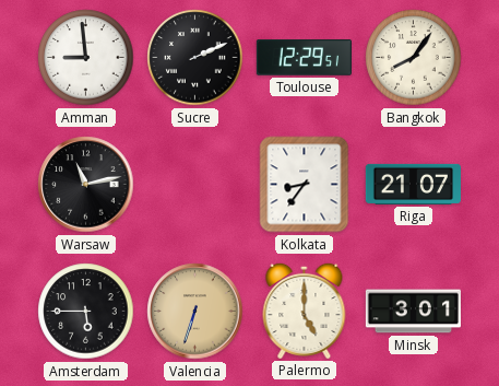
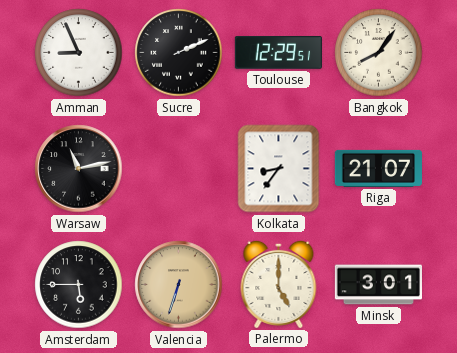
Amman: 8:59 -> 8:56
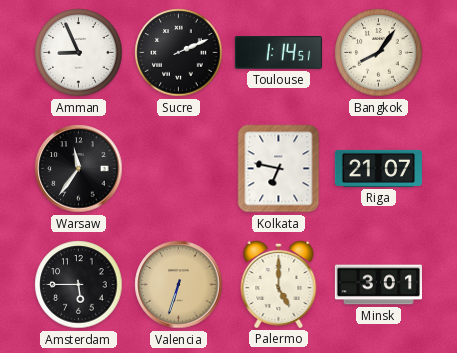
Toulouse: 12:29 -> 1:14
Warsaw: 11:13 -> 11:36
Kolkata: 8:36 -> 6:47
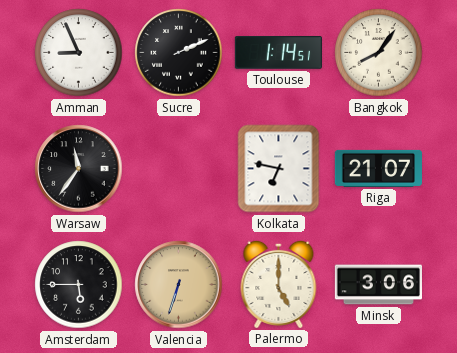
Minsk: 3:01 -> 3:06
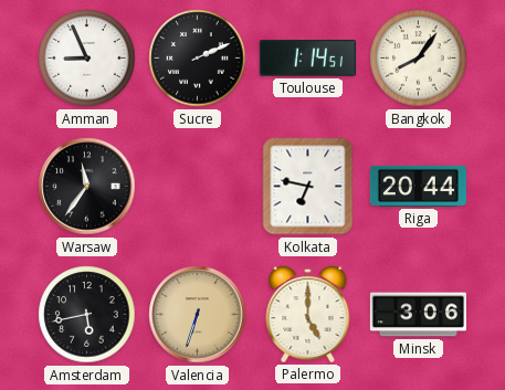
Riga: 21:07 -> 20:44
Amsterdam: 5:45 -> 5:43
